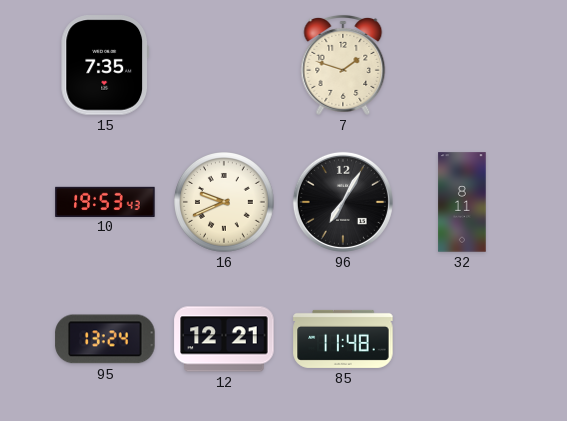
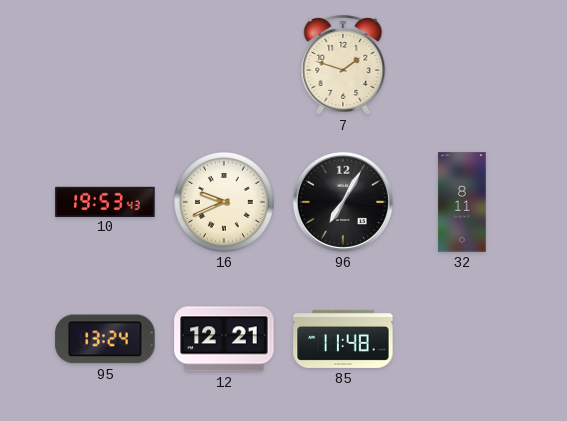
15: 7:35 -> none
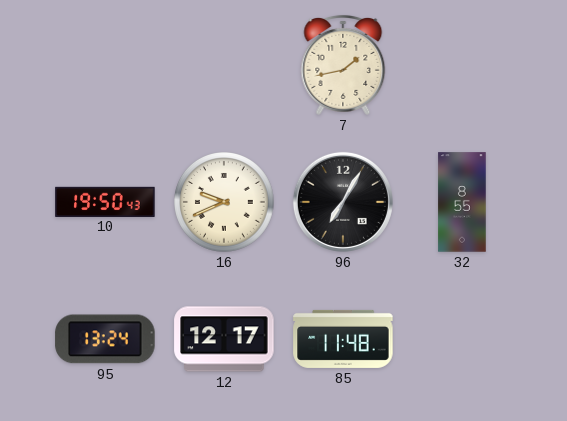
7: 1:48 -> 1:43
10: 19:53 -> 19:50
32: 8:11 -> 8:55
12: 12:21 -> 12:17
